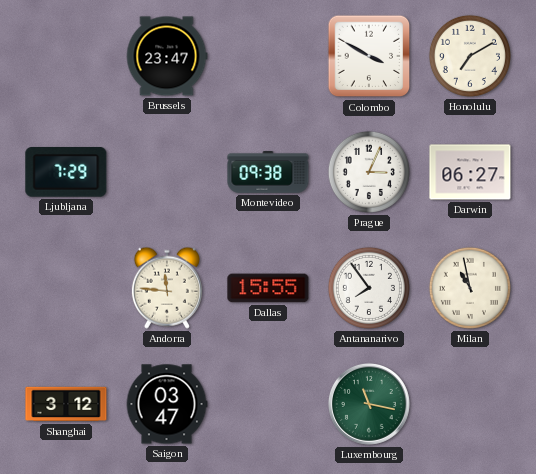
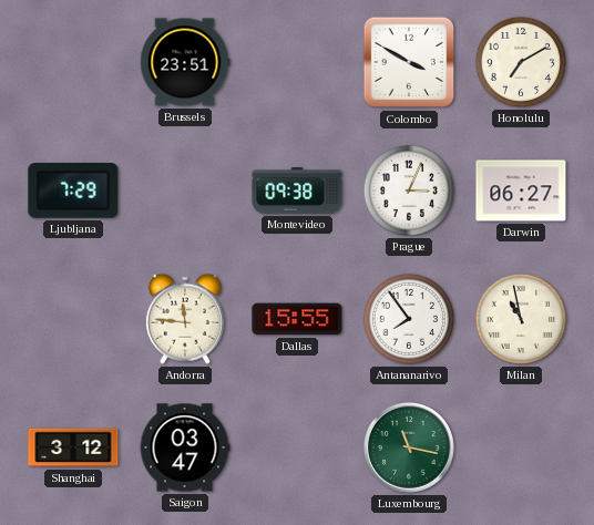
Brussels: 23:47 -> 23:51
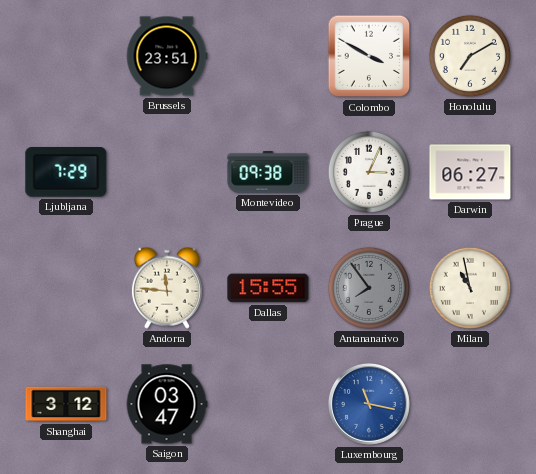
Antananarivo dial: white -> grey
Luxembourg dial: green -> blue
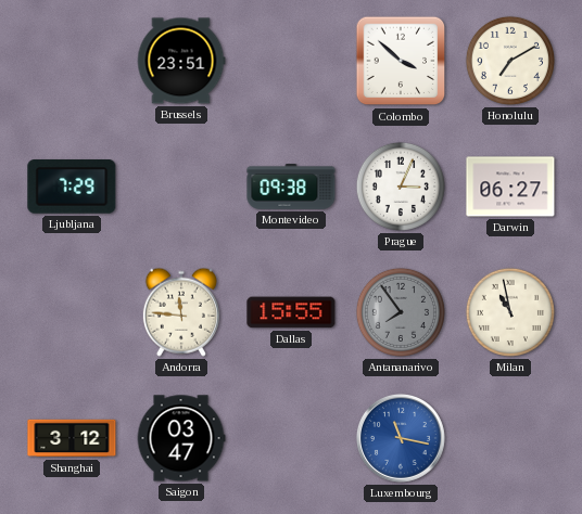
Colombo: 3:50 -> 3:52
